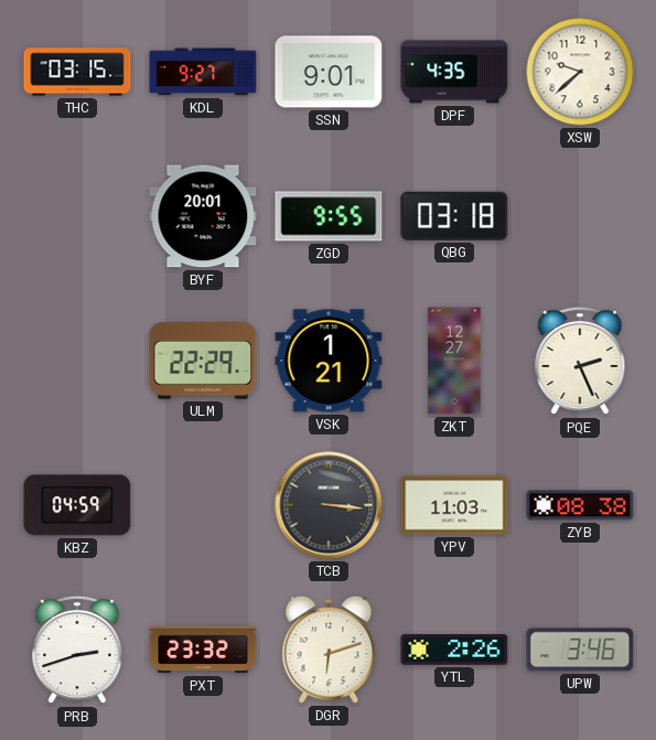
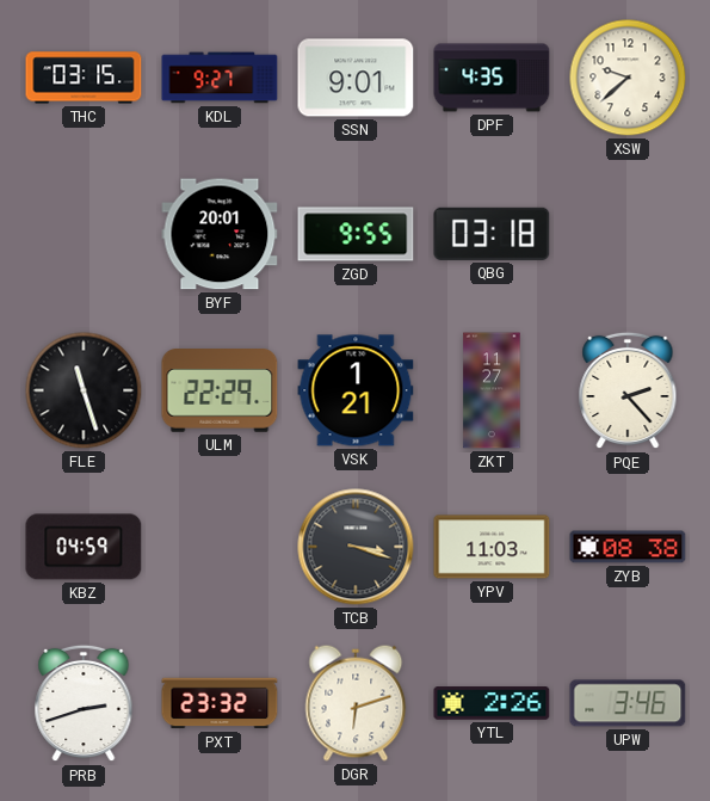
FLE: none -> 11:27
ZKT: 12:27 -> 11:27
PQE: 2:26 -> 2:23
TCB: 3:16 -> 3:18
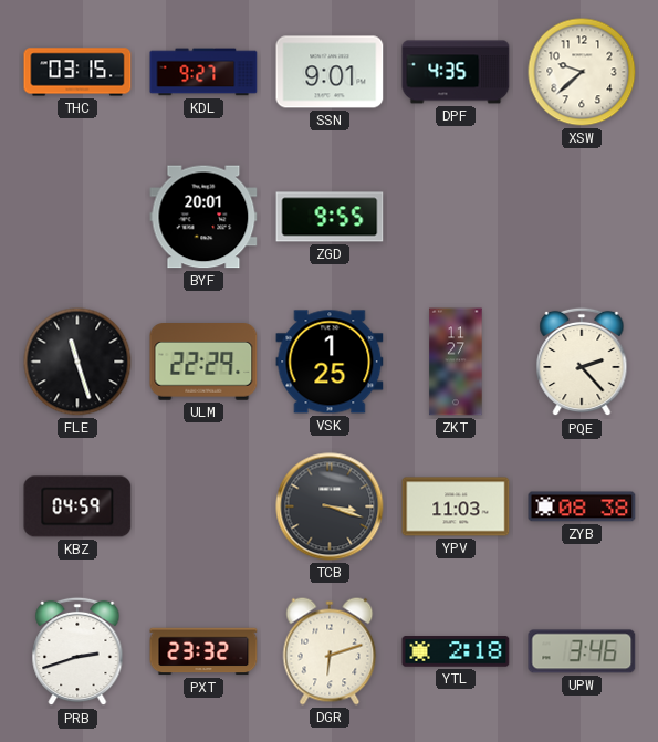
QBG: 03:18 -> none
VSK: 1:21 -> 1:25
YTL: 2:26 -> 2:18
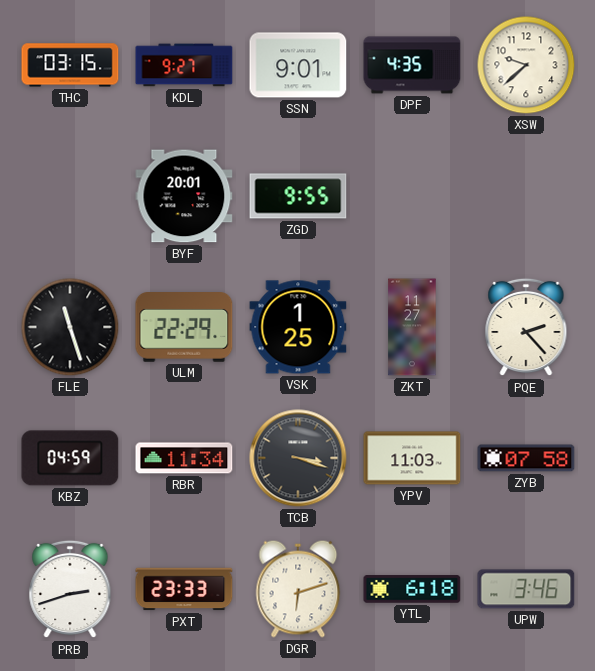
RBR: none -> 11:34
ZYB: 08:38 -> 07:58
PXT: 23:32 -> 23:33
YTL: 2:18 -> 6:18
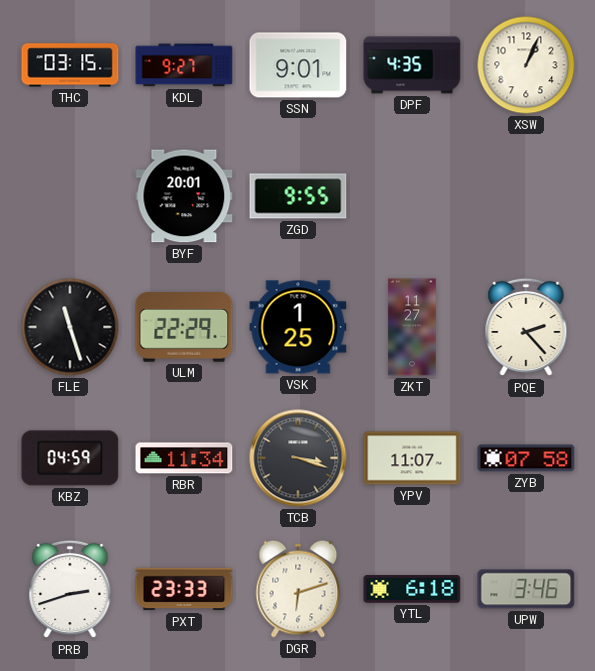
XSW: 9:38 -> 1:04
YPV: 11:03 -> 11:07
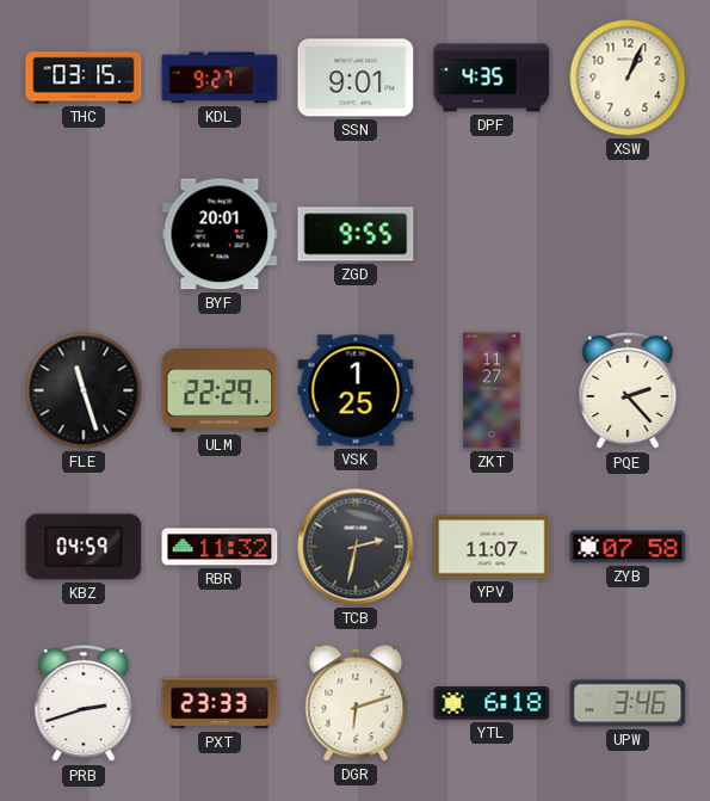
RBR: 11:34 -> 11:32
TCB: 3:18 -> 2:32
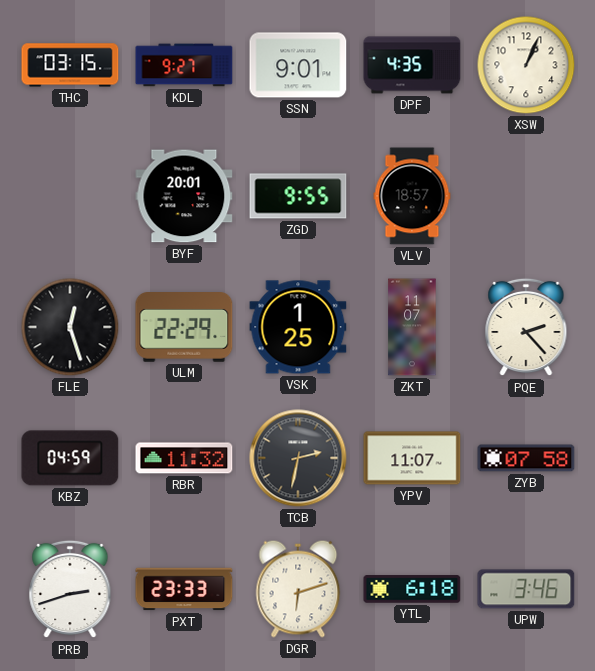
VLV: none -> 18:57
FLE: 11:27 -> 12:27
ZKT: 11:27 -> 11:07
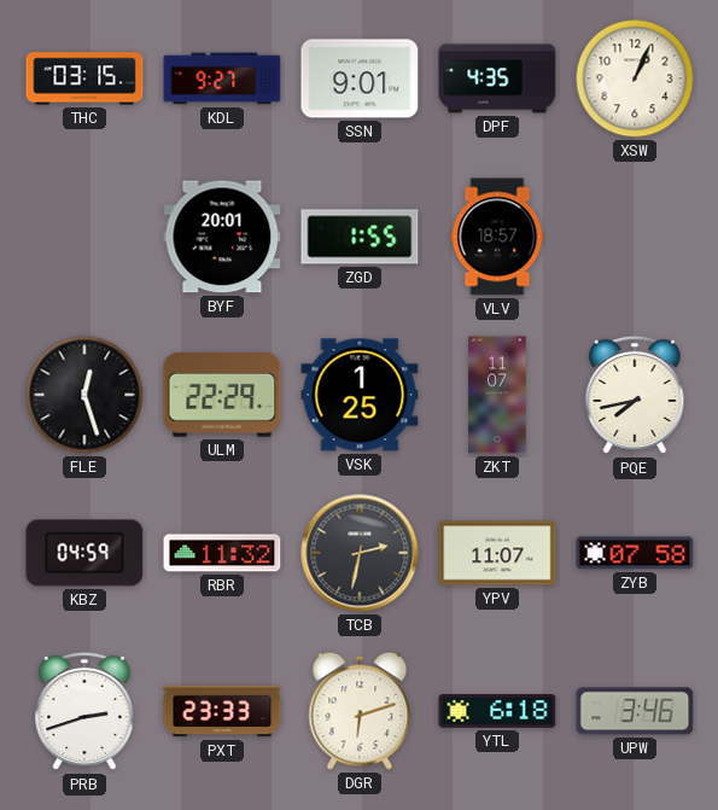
ZGD: 9:55 -> 1:55
PQE: 2:23 -> 7:43
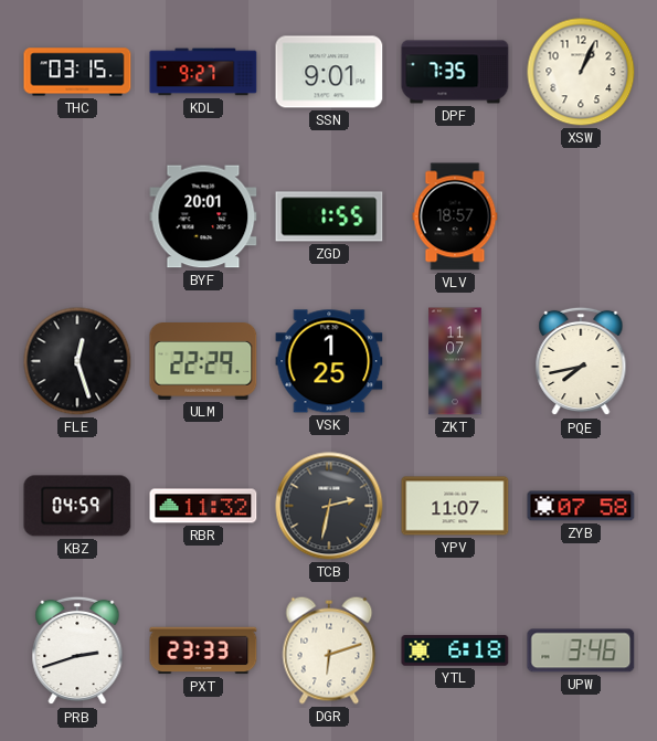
DPF: 4:35 -> 7:35
